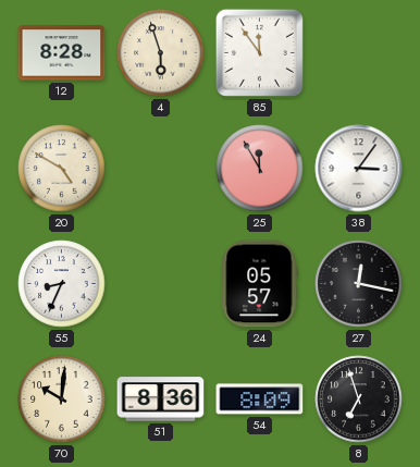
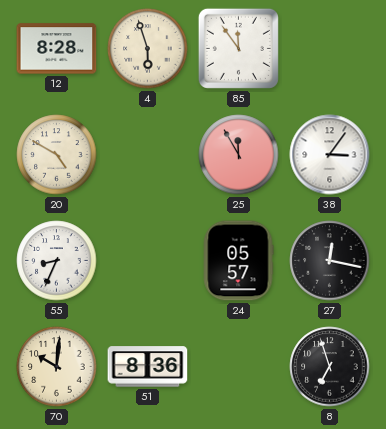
54: 8:09 -> none
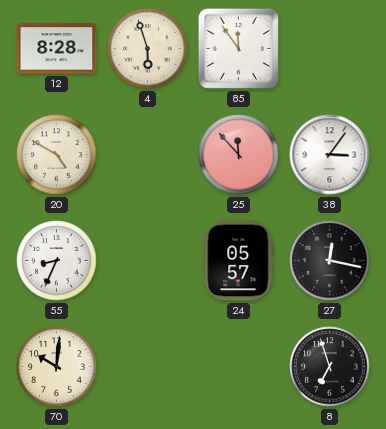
25: 11:55 -> 11:53
51: 8:36 -> none
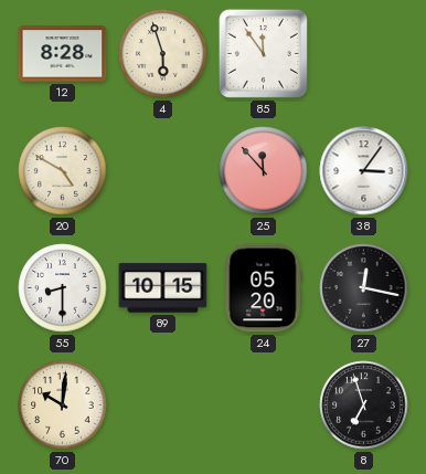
55: 8:34 -> 8:30
89: none -> 10:15
24: 05:57 -> 05:20
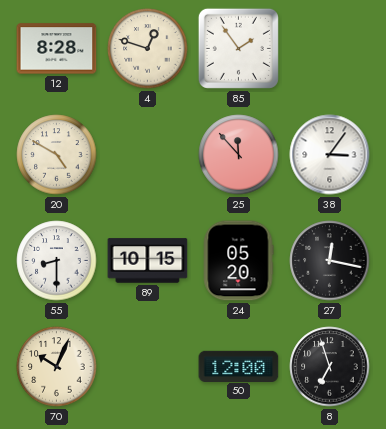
4: 5:57 -> 12:48
85: 11:54 -> 1:54
70: 10:01 -> 10:04
50: none -> 12:00
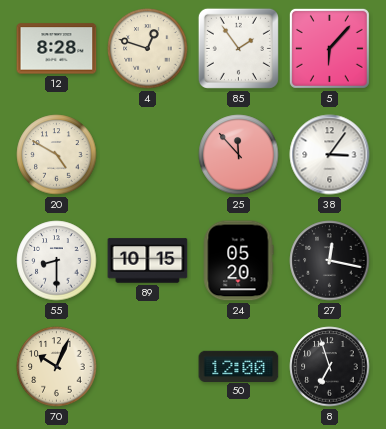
5: none -> 6:07
